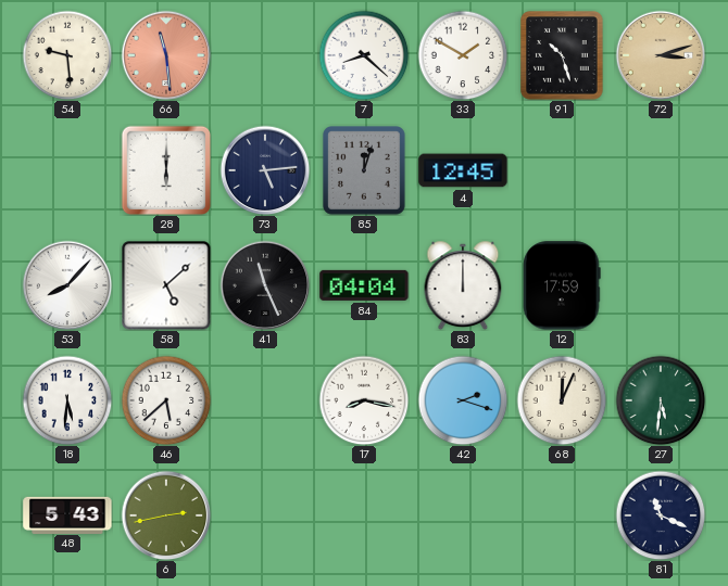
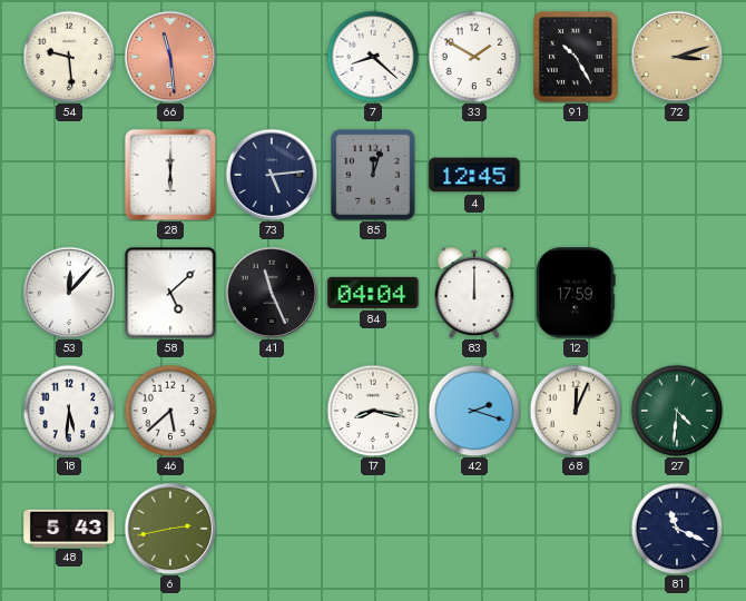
91: 10:27 -> 10:25
53: 8:07 -> 12:07
27: 5:31 -> 4:31
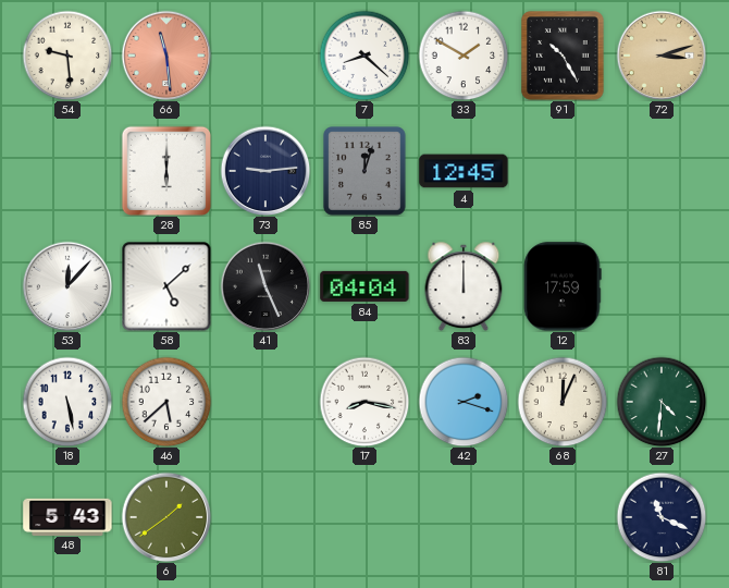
73: 5:14 -> 9:14
18: 5:31 -> 5:28
6: 2:43 -> 1:39
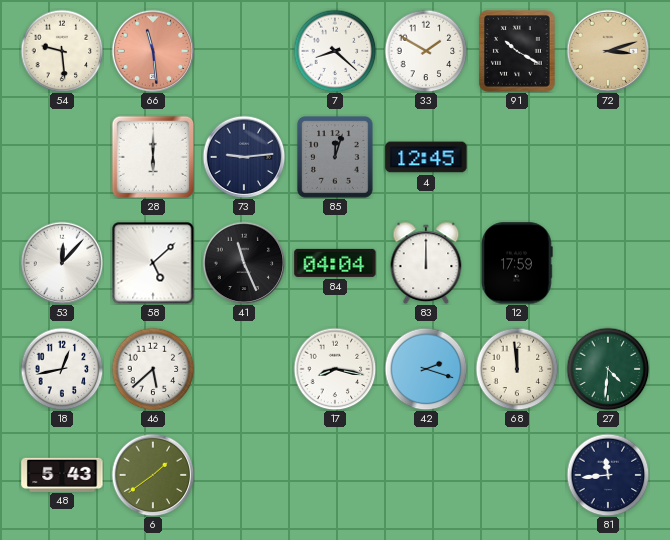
91: 10:25 -> 10:20
18: 5:28 -> 12:43
68: 12:04 -> 11:59
81: 11:19 -> 11:44
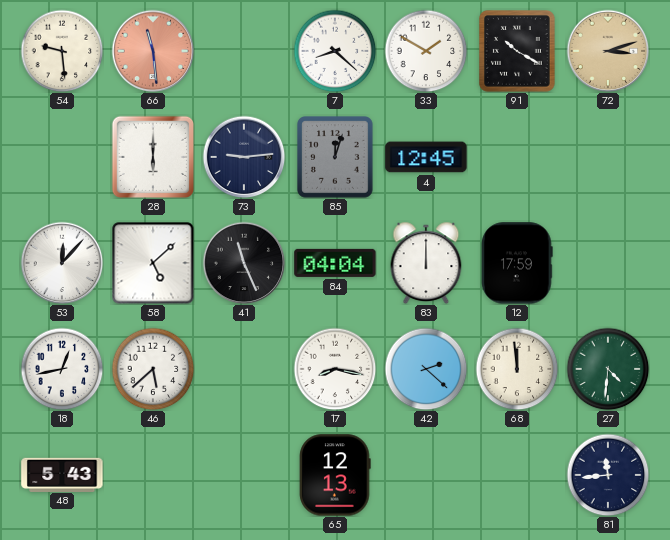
42: 2:18 -> 2:22
6: 1:39 -> none
65: none -> 12:13
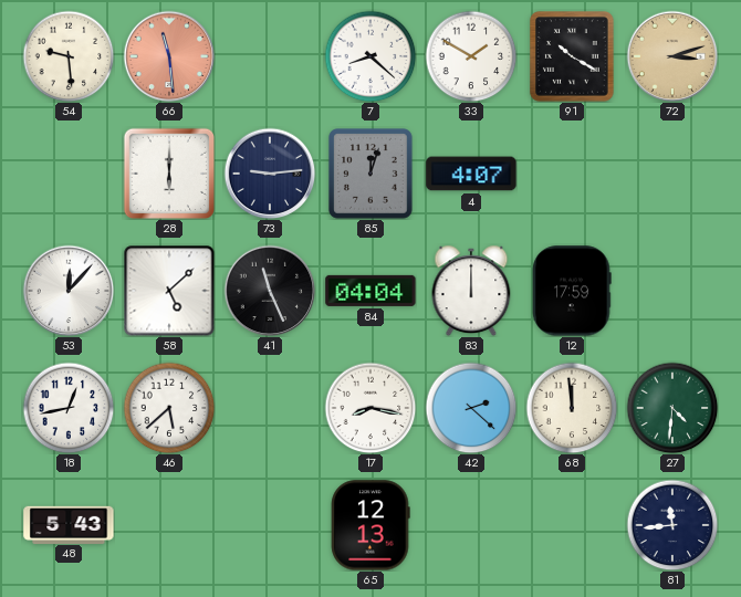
4: 12:45 -> 4:07
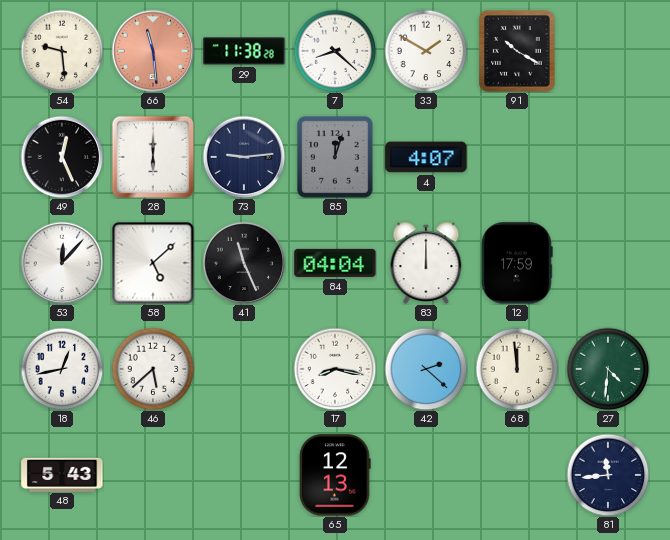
29: none -> 11:38
72: 3:12 -> none
49: none -> 12:26
